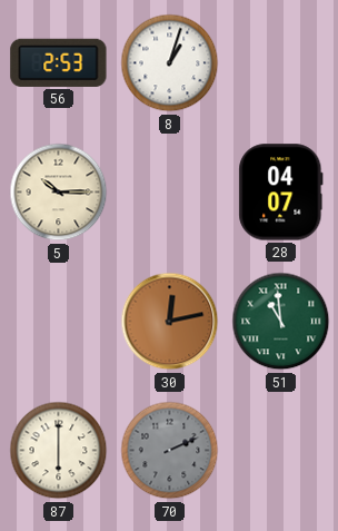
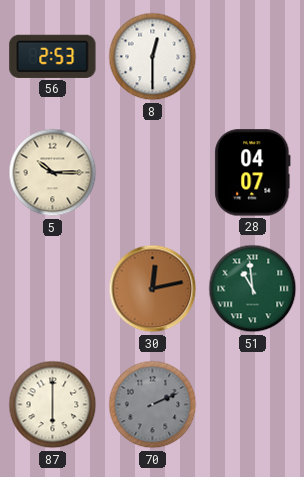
8: 1:03 -> 12:30
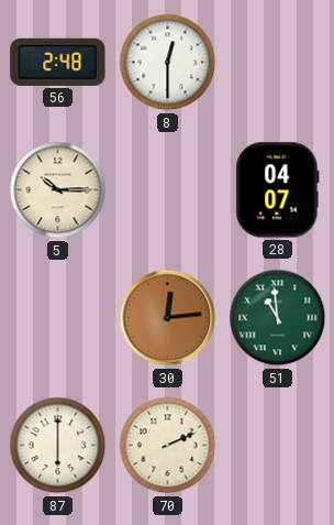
56: 2:53 -> 2:48
30: 12:13 -> 12:14
70 dial: grey -> cream
